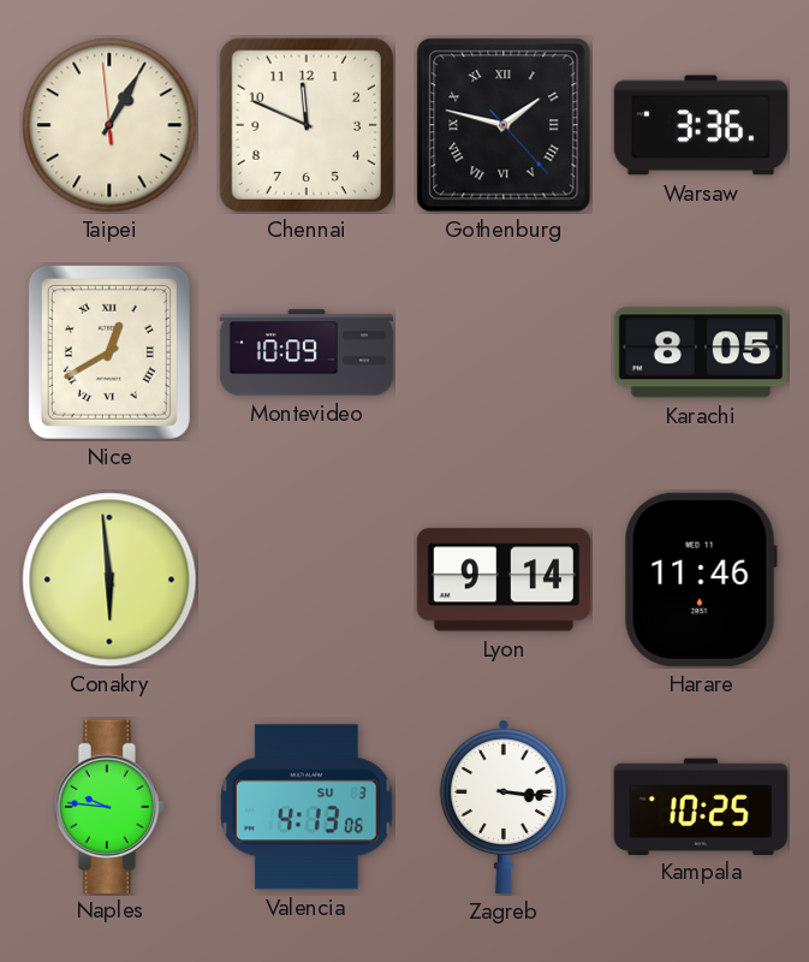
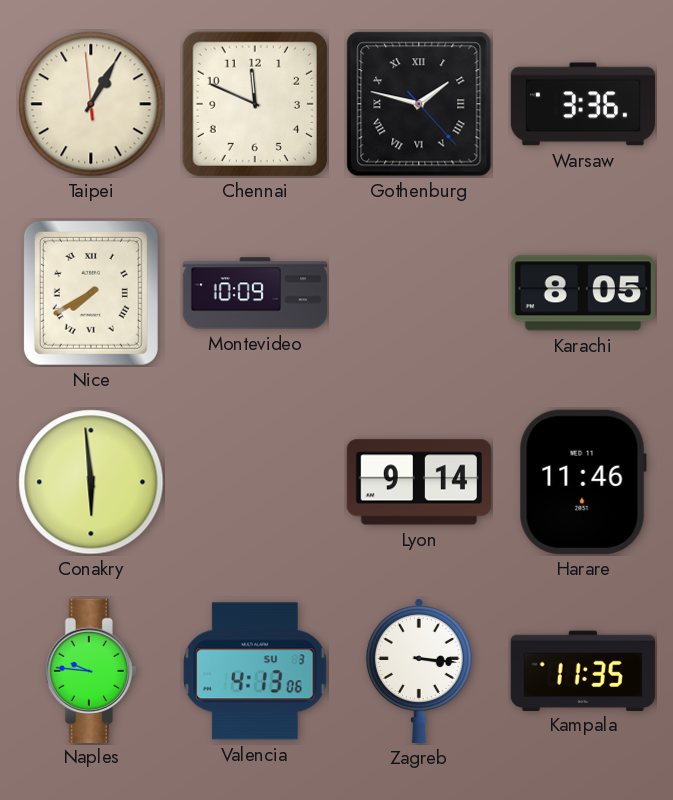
Nice: 12:40 -> 7:40
Kampala: 10:25 -> 11:35
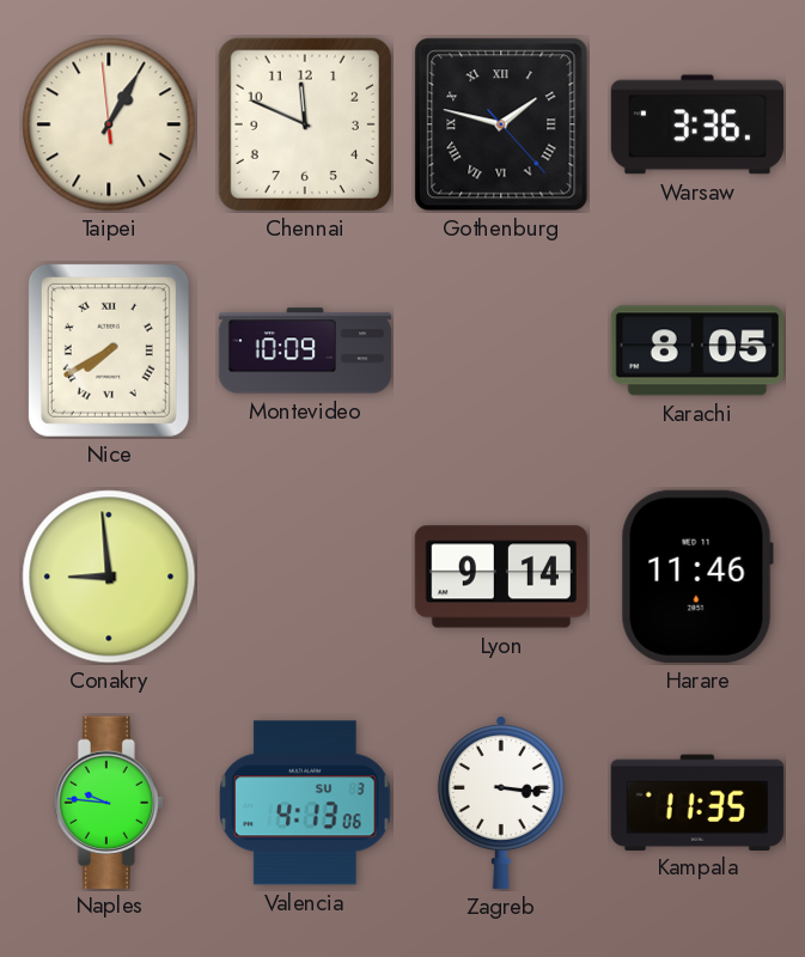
Conakry: 5:59 -> 8:59
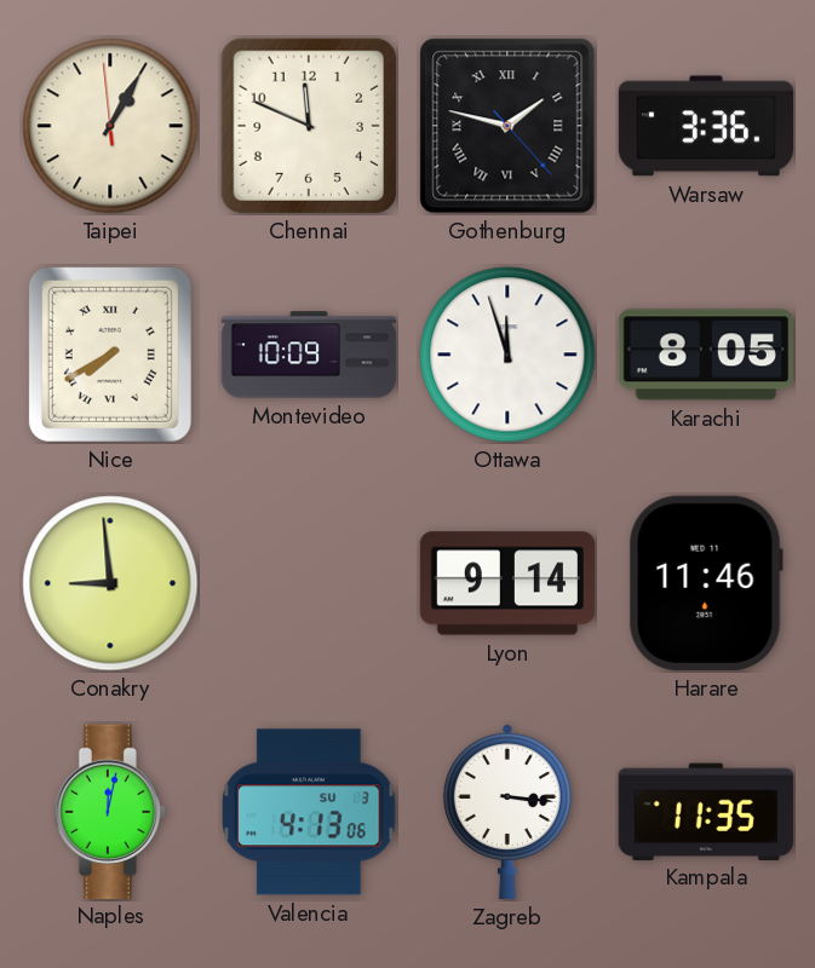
Ottawa: none -> 11:57
Naples: 9:46 -> 12:02
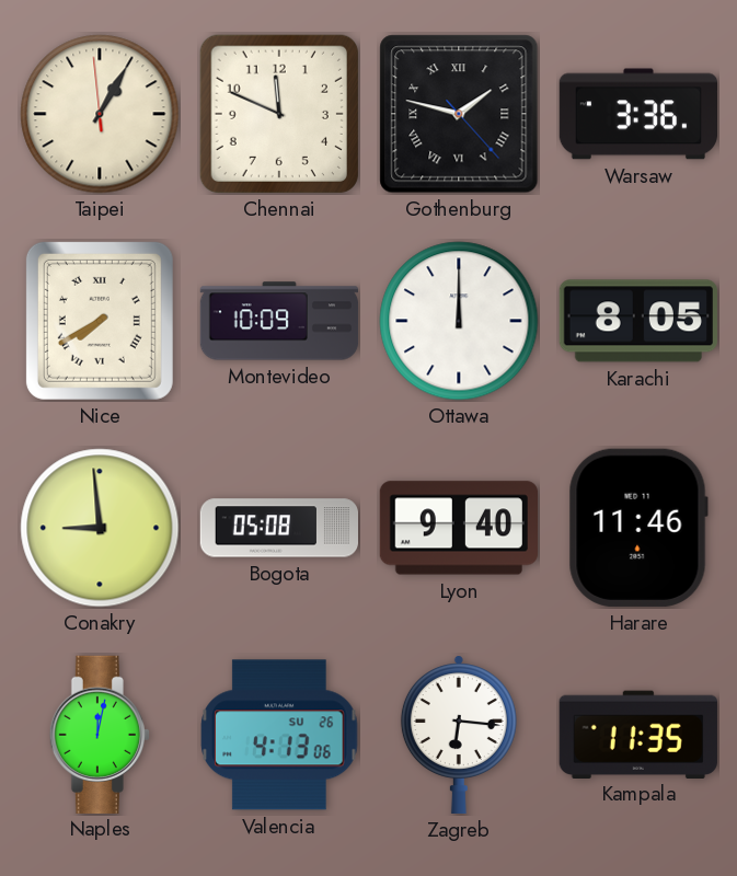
Ottawa: 11:57 -> 12:00
Bogota: none -> 05:08
Lyon: 9:14 -> 9:40
Valencia date: SU 3 -> SU 26
Zagreb: 3:16 -> 6:16
